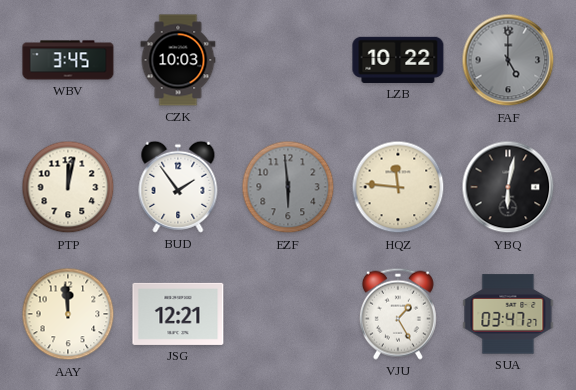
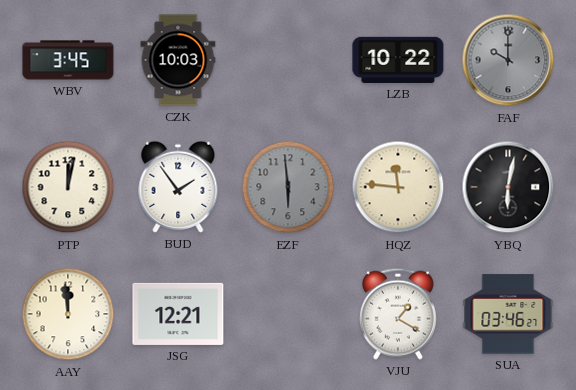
FAF: 5:00 -> 10:00
VJU: 1:25 -> 1:20
SUA: 03:47 -> 03:46
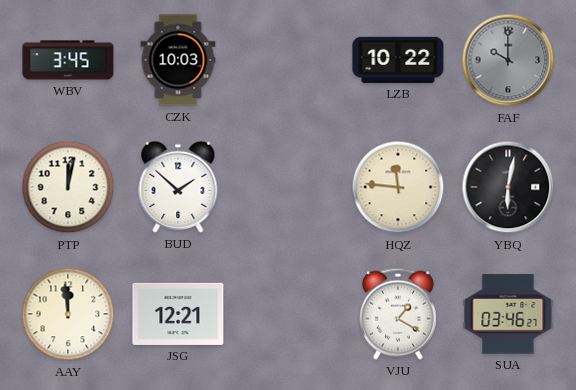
BUD: 1:54 -> 1:52
EZF: 5:59 -> none
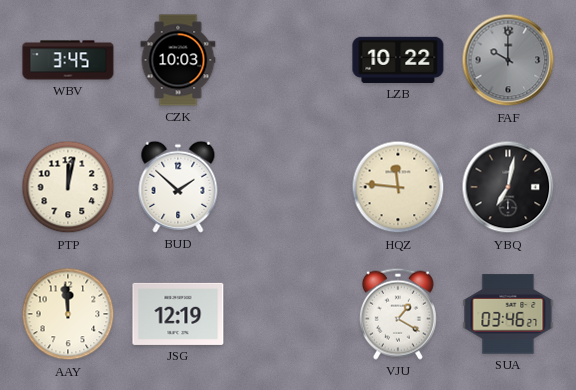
YBQ: 6:02 -> 7:02
JSG: 12:21 -> 12:19
